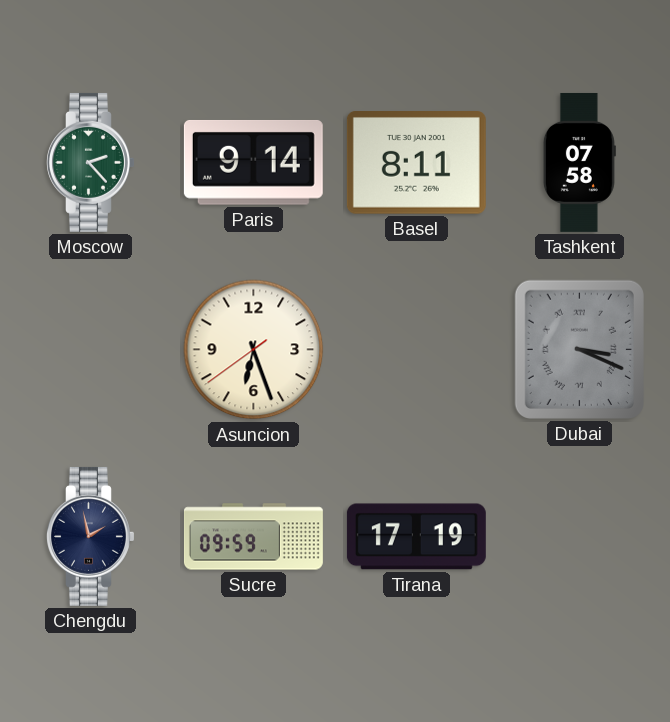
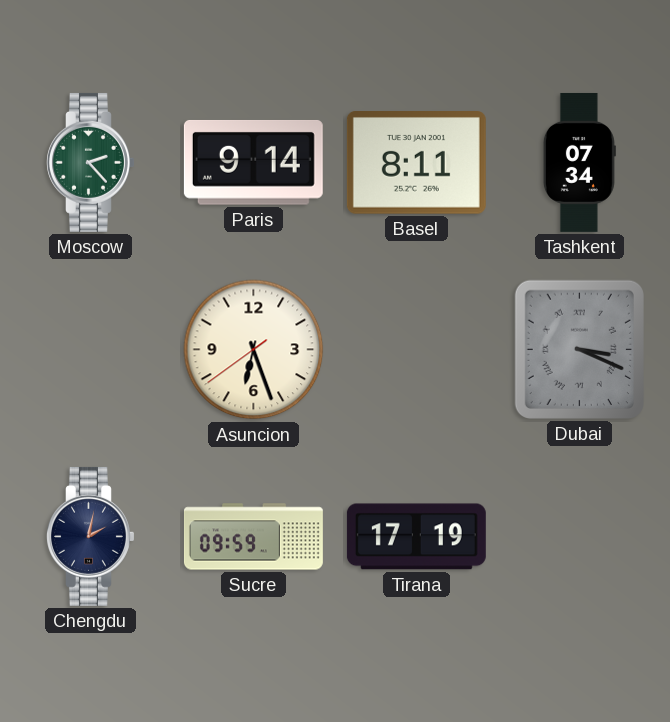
Tashkent: 07:58 -> 07:34
Chengdu: 1:58 -> 2:02
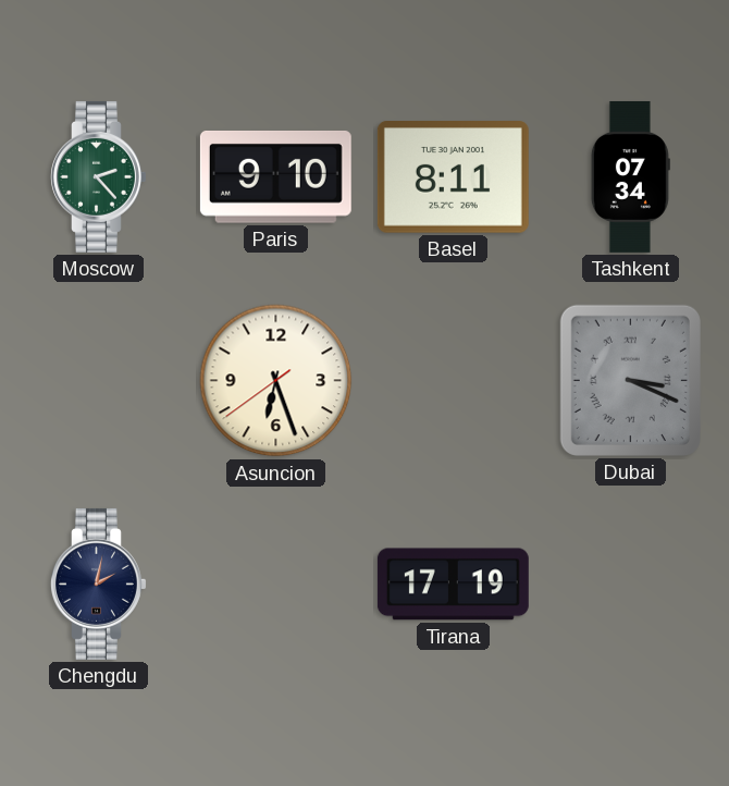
Paris: 9:14 -> 9:10
Sucre: 09:59 -> none
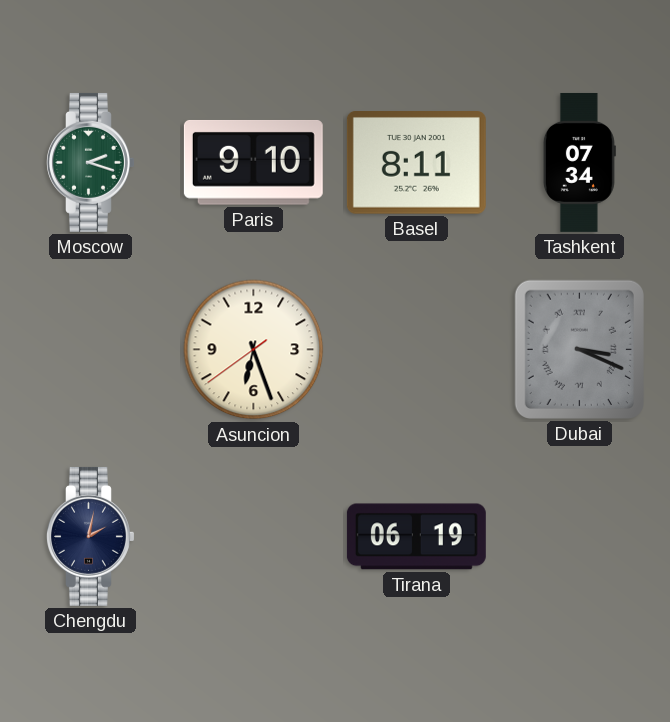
Moscow: 2:23 -> 2:18
Tirana: 17:19 -> 06:19
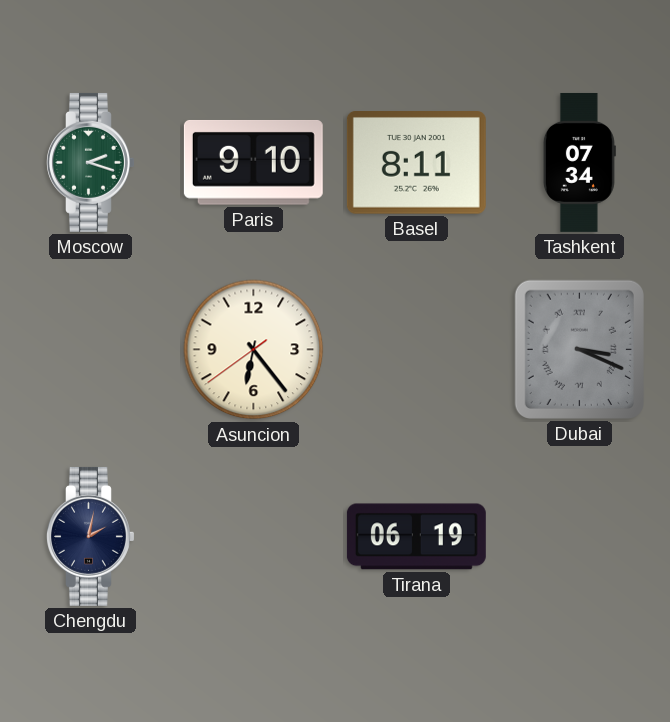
Asuncion: 6:26 -> 6:23
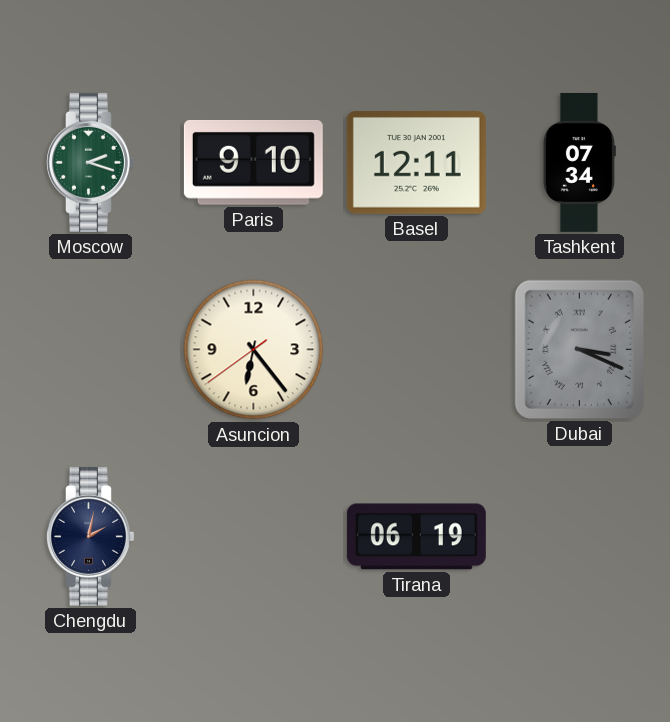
Basel: 8:11 -> 12:11
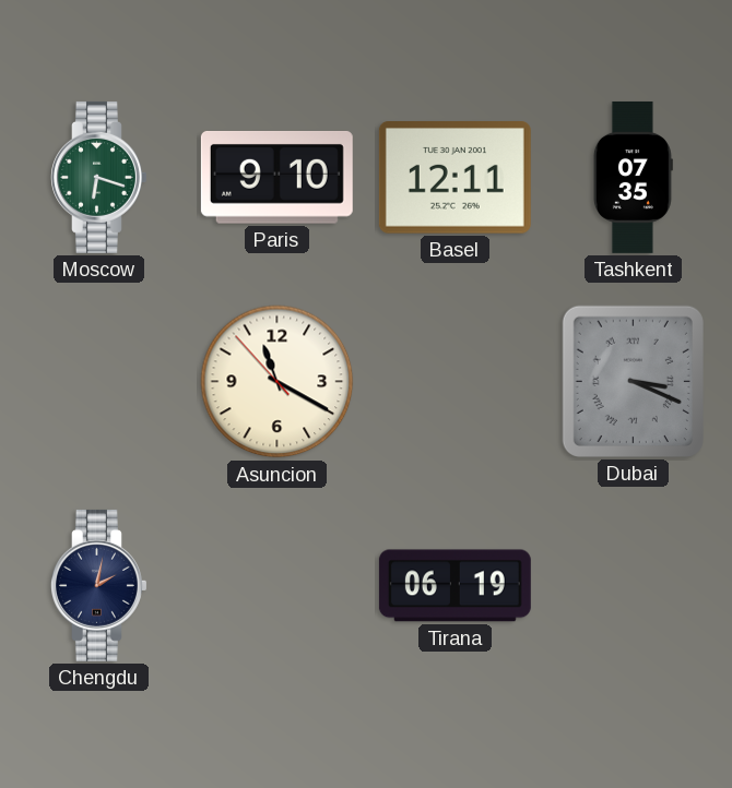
Moscow: 2:18 -> 6:18
Tashkent: 07:34 -> 07:35
Asuncion: 6:23 -> 11:19
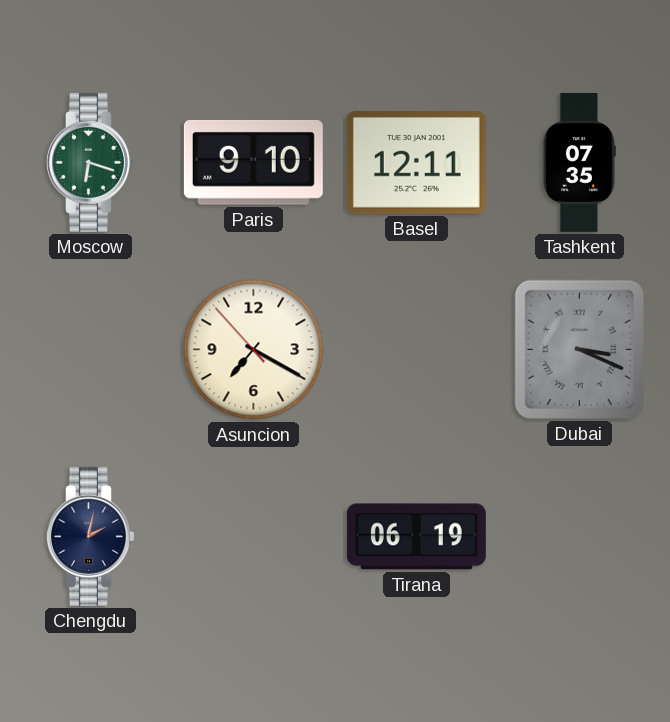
Asuncion: 11:19 -> 7:19
